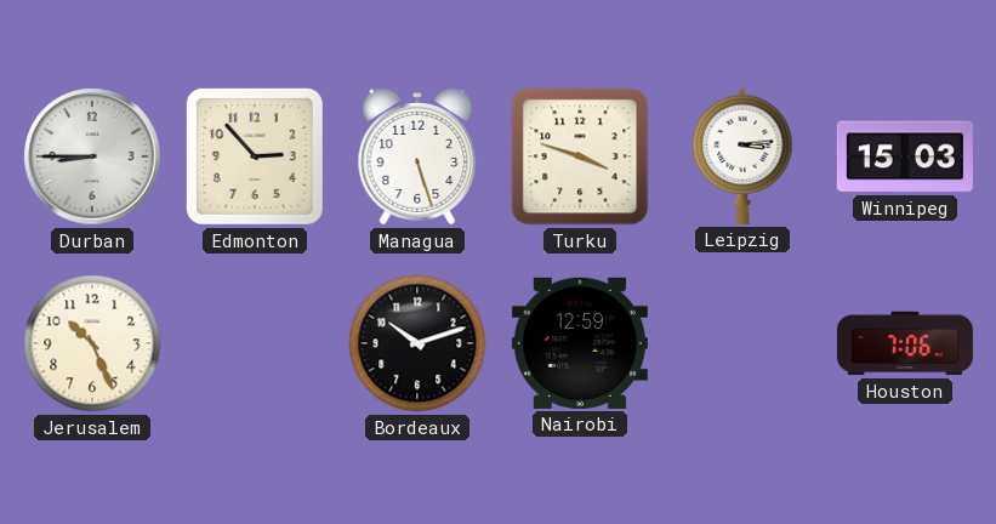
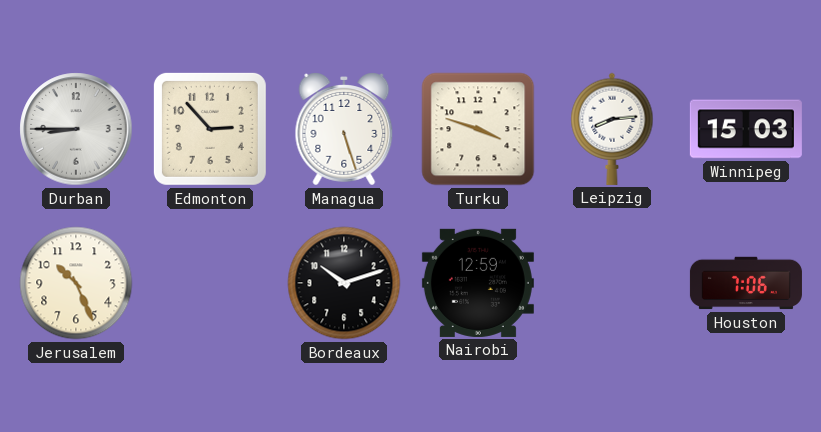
Leipzig: 3:14 -> 8:14
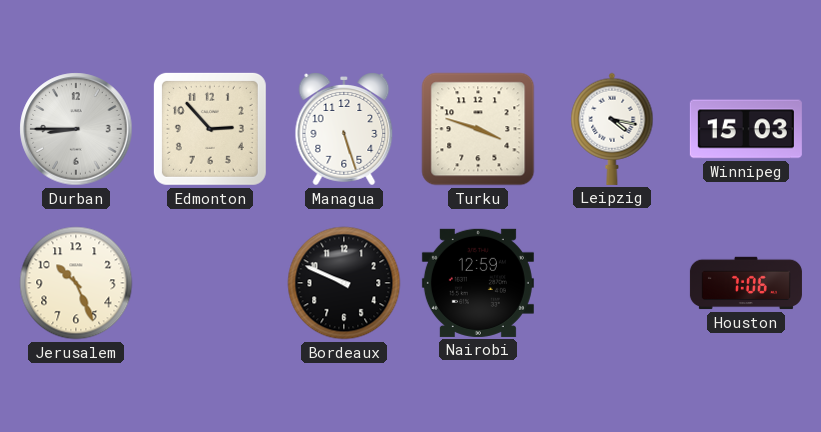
Leipzig: 8:14 -> 4:17
Bordeaux: 10:12 -> 9:49
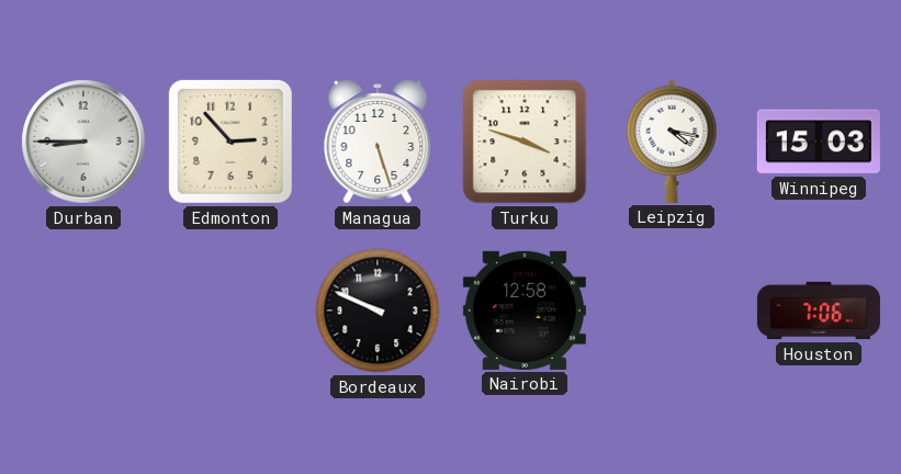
Jerusalem: 10:26 -> none
Nairobi: 12:59 -> 12:58
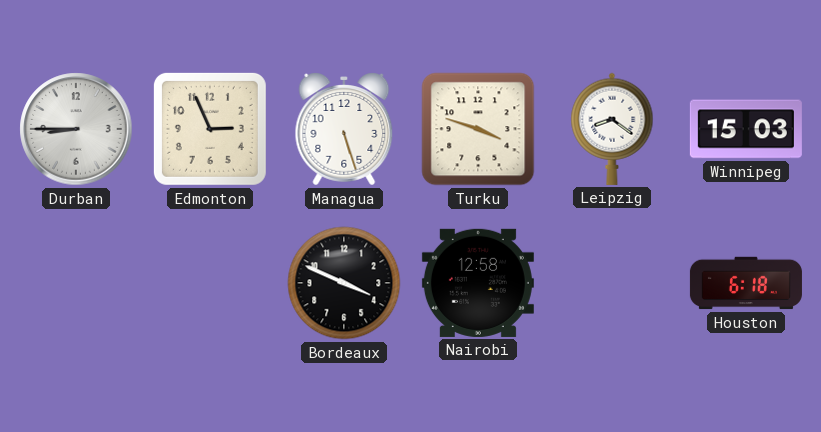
Edmonton: 2:53 -> 2:56
Leipzig: 4:17 -> 8:21
Bordeaux: 9:49 -> 3:49
Houston: 7:06 -> 6:18
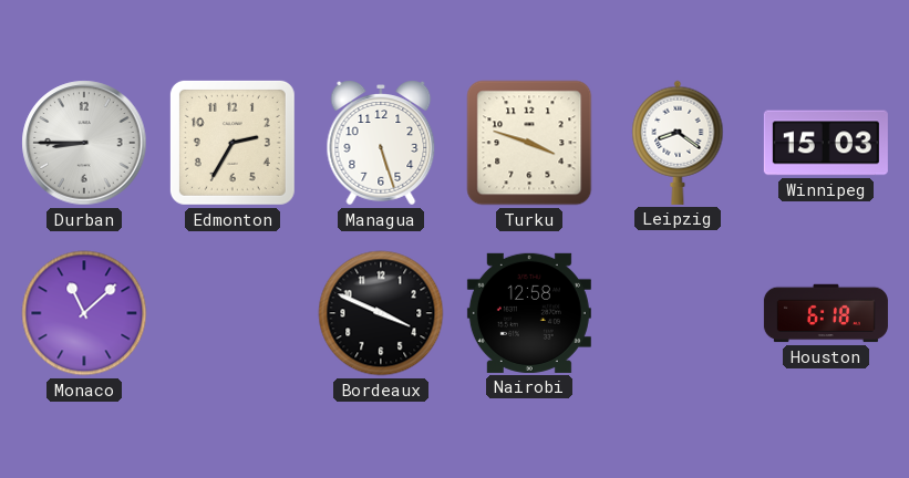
Edmonton: 2:56 -> 2:35
Monaco: none -> 11:08
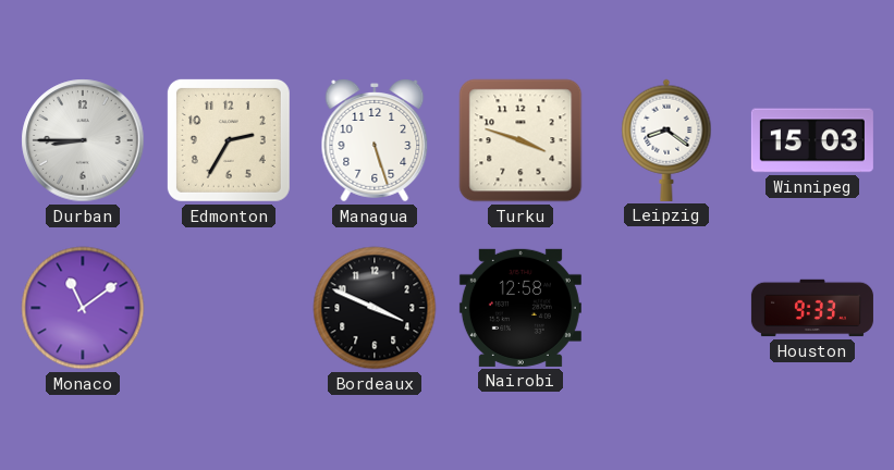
Monaco: 11:08 -> 11:09
Houston: 6:18 -> 9:33
